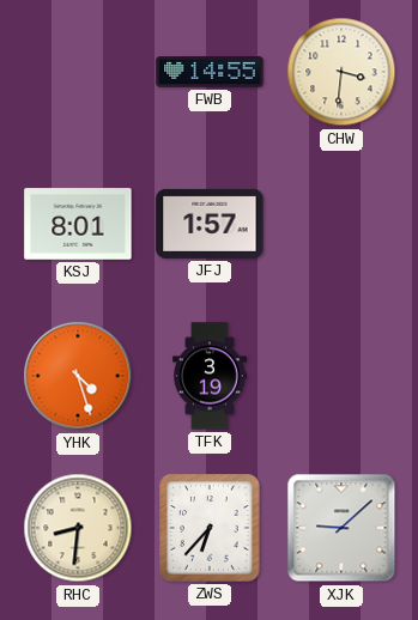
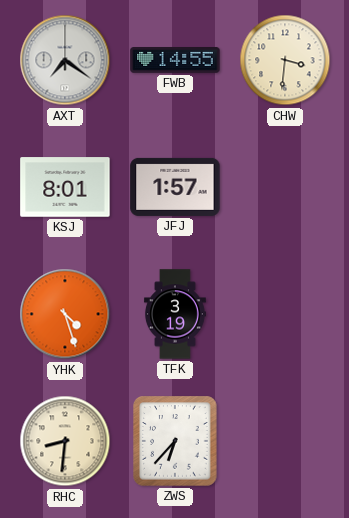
AXT: none -> 7:21
XJK: 9:08 -> none
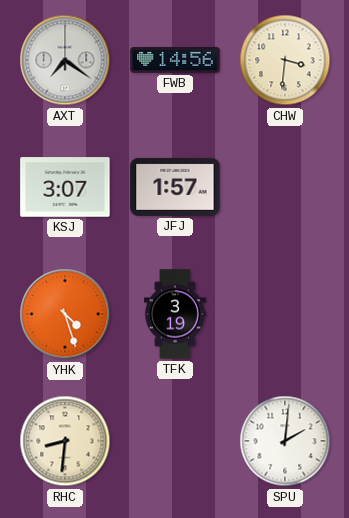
FWB: 14:55 -> 14:56
KSJ: 8:01 -> 3:07
ZWS: 6:37 -> none
SPU: none -> 2:01
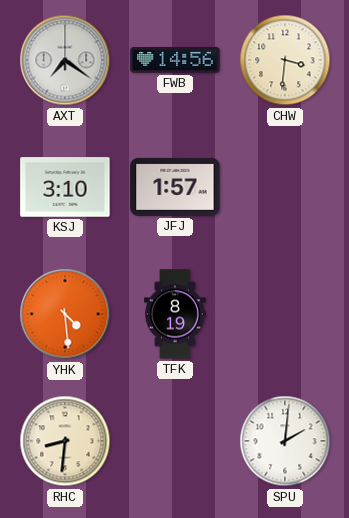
KSJ: 3:07 -> 3:10
YHK: 4:27 -> 4:29
TFK: 3:19 -> 8:19
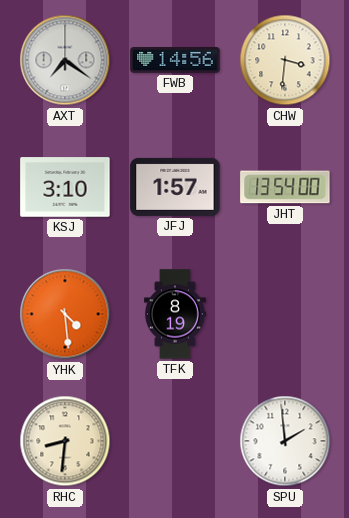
JHT: none -> 13:54
SPU: 2:01 -> 1:59
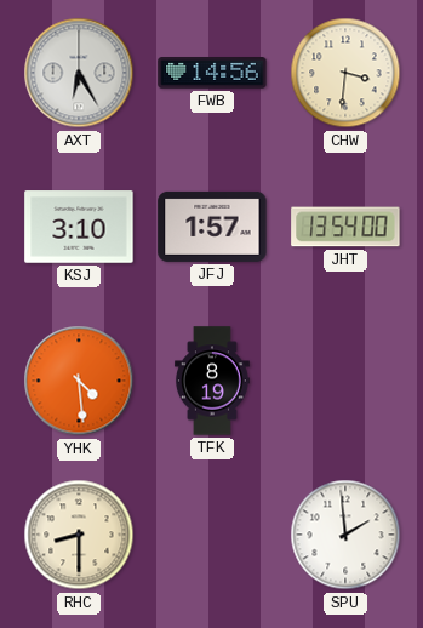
AXT: 7:21 -> 6:25
RHC: 8:31 -> 8:30
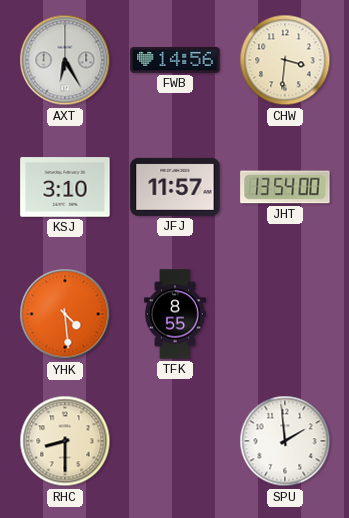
JFJ: 1:57 -> 11:57
TFK: 8:19 -> 8:55
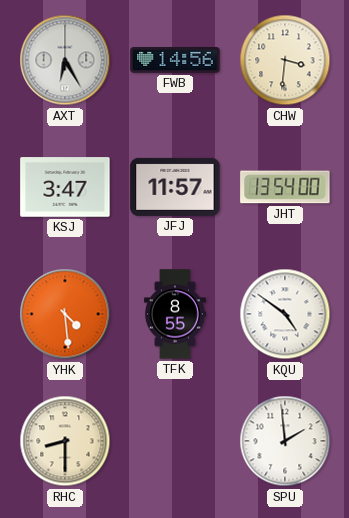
KSJ: 3:10 -> 3:47
KQU: none -> 4:51
